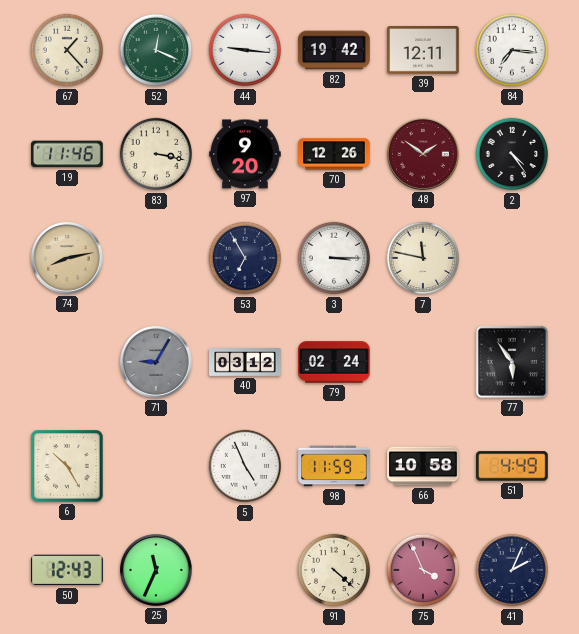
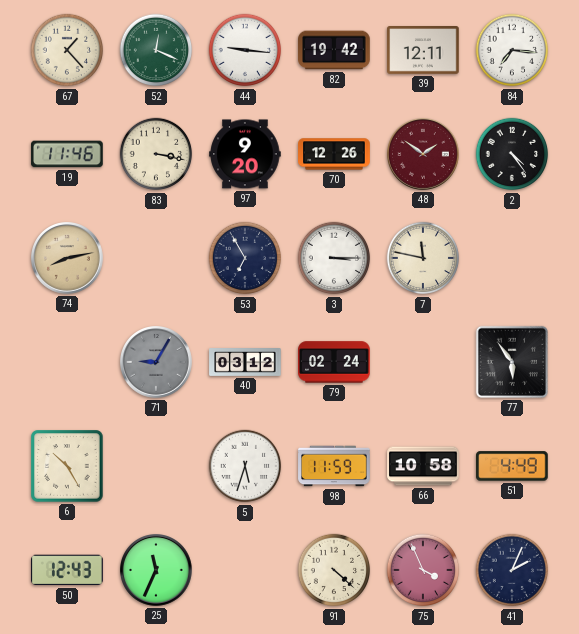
5: 4:56 -> 5:33
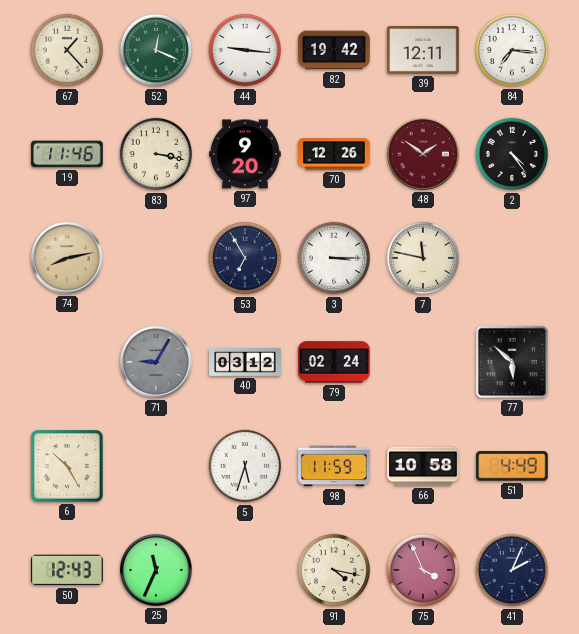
77: 5:54 -> 5:52
91: 4:22 -> 4:17
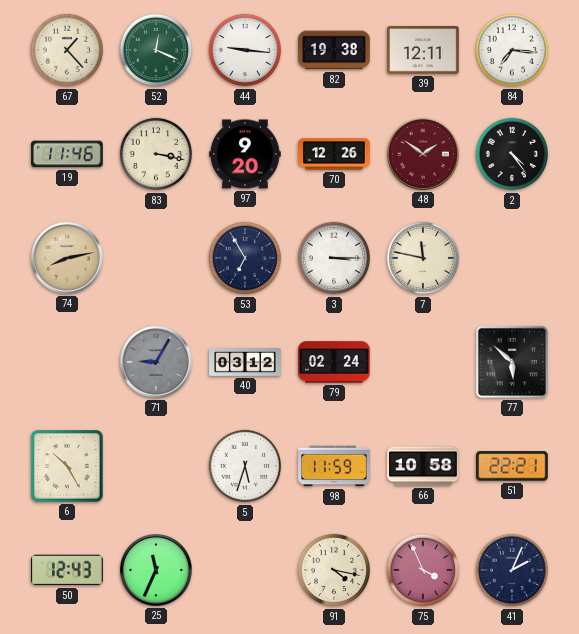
82: 19:42 -> 19:38
51: 4:49 -> 22:21
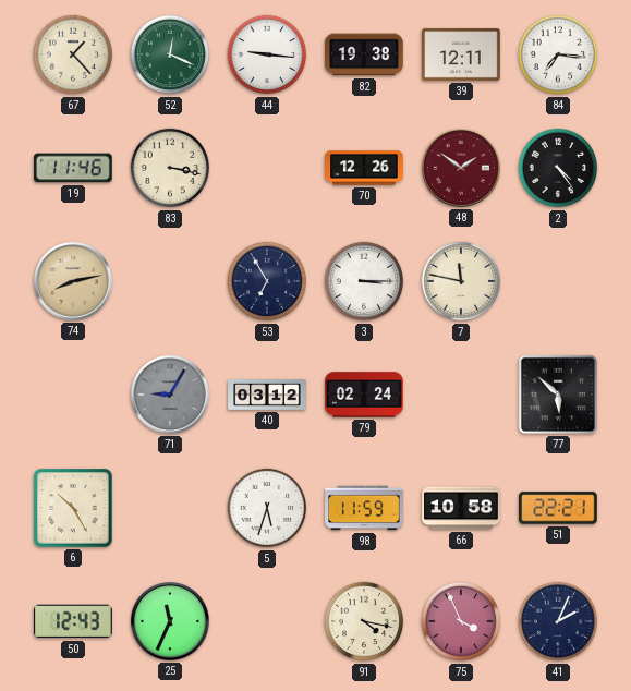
97: 9:20 -> none
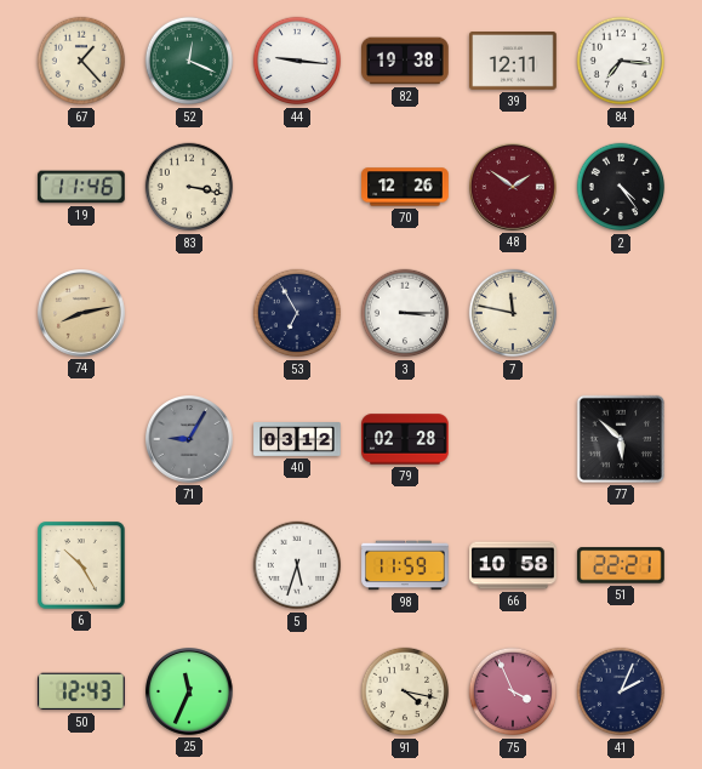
79: 02:24 -> 02:28
